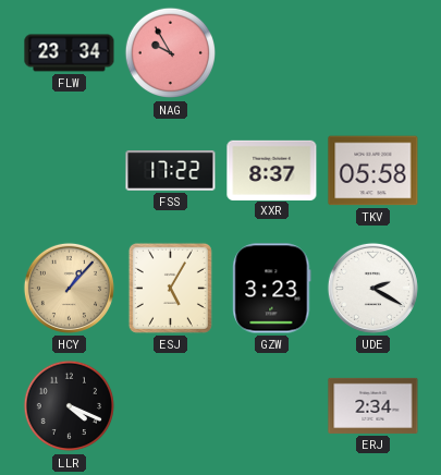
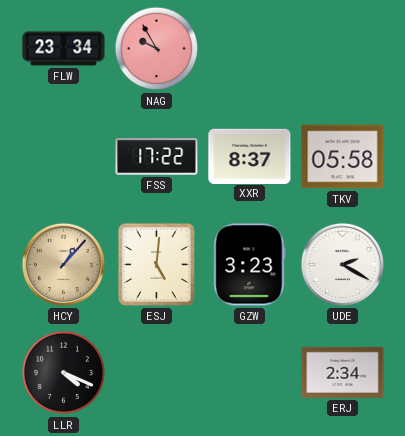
ESJ: 5:05 -> 5:01
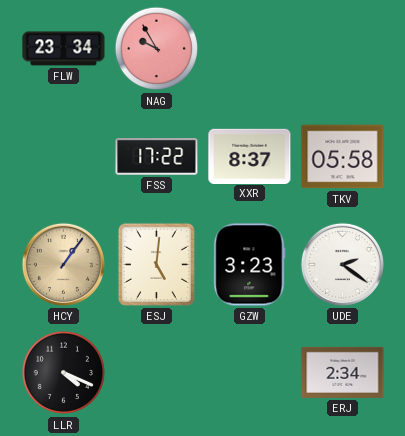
HCY: 1:07 -> 1:06
UDE: 2:20 -> 2:21
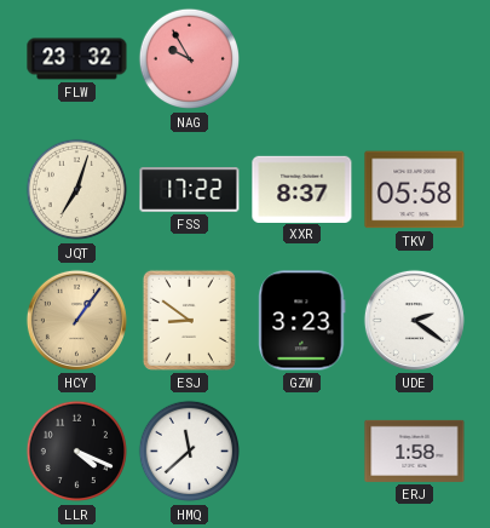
FLW: 23:34 -> 23:32
JQT: none -> 7:03
ESJ: 5:01 -> 8:51
HMQ: none -> 11:38
ERJ: 2:34 -> 1:58
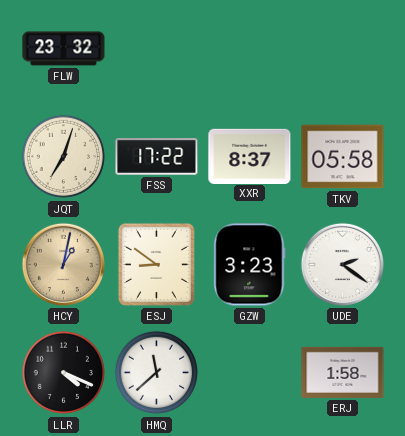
NAG: 9:55 -> none
HCY: 1:06 -> 1:02
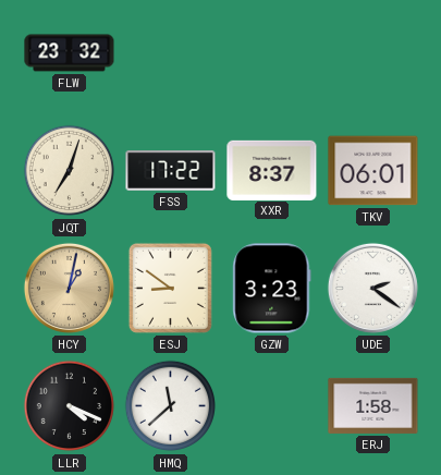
TKV: 05:58 -> 06:01
